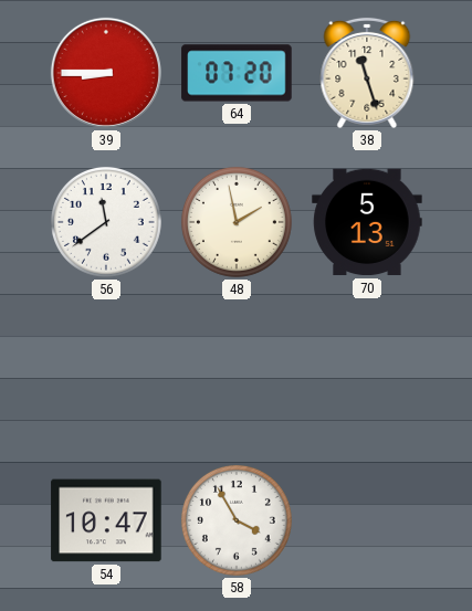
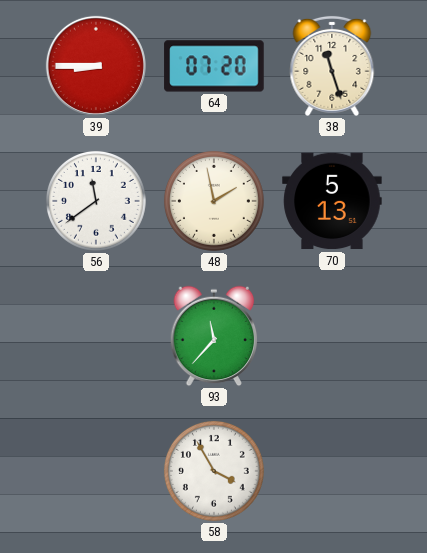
93: none -> 11:37
54: 10:47 -> none
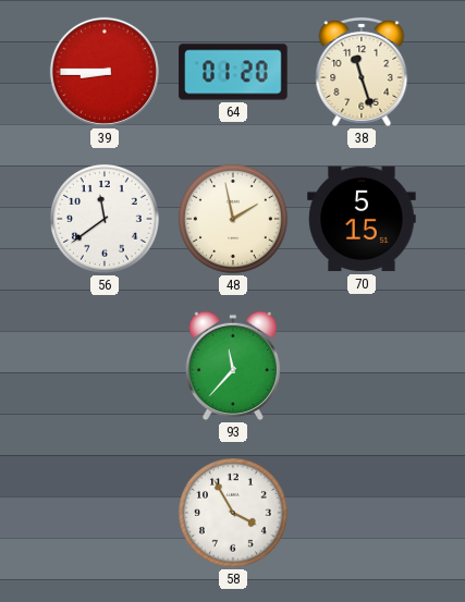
64: 07:20 -> 01:20
70: 5:13 -> 5:15
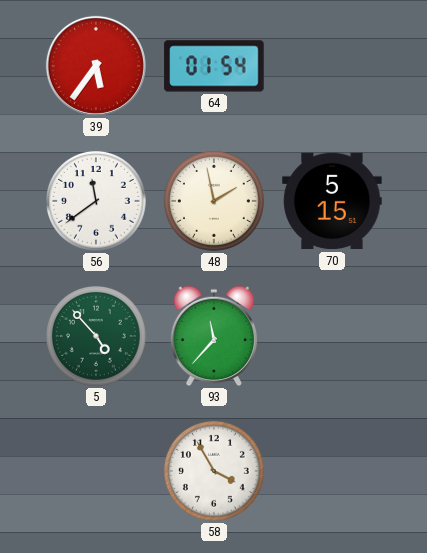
39: 8:45 -> 5:36
64: 01:20 -> 01:54
38: 11:27 -> none
5: none -> 4:53
